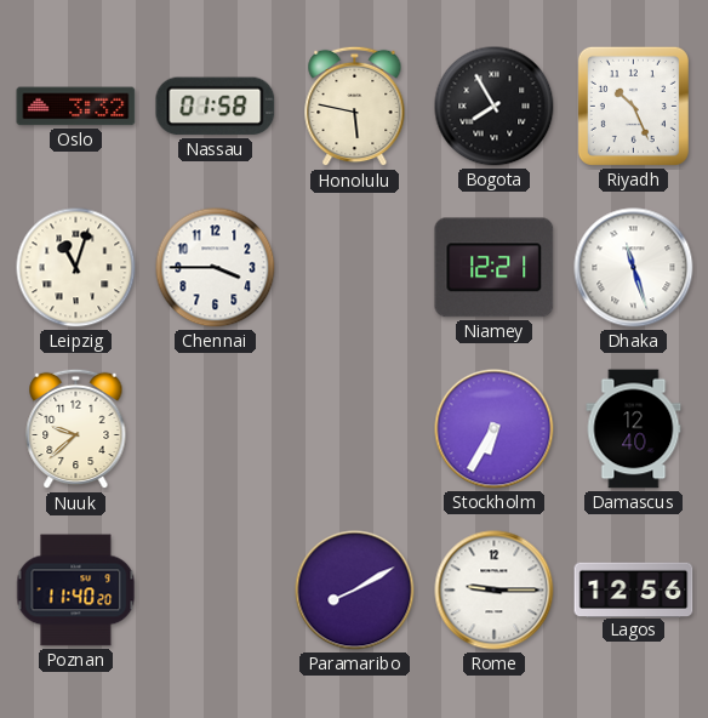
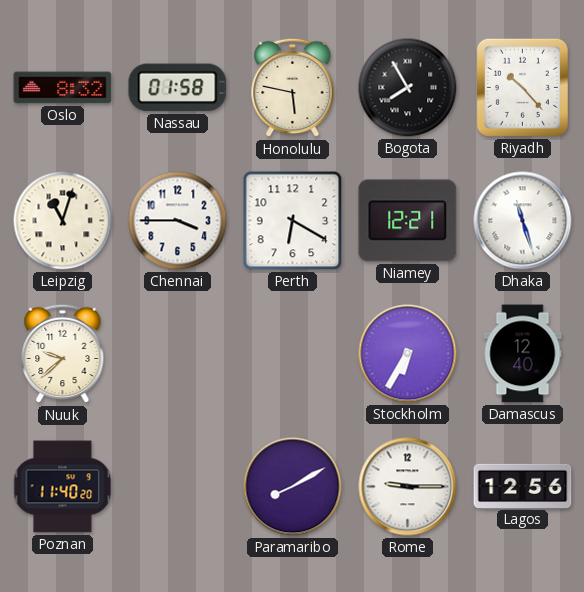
Oslo: 3:32 -> 8:32
Riyadh: 10:26 -> 10:23
Perth: none -> 6:20
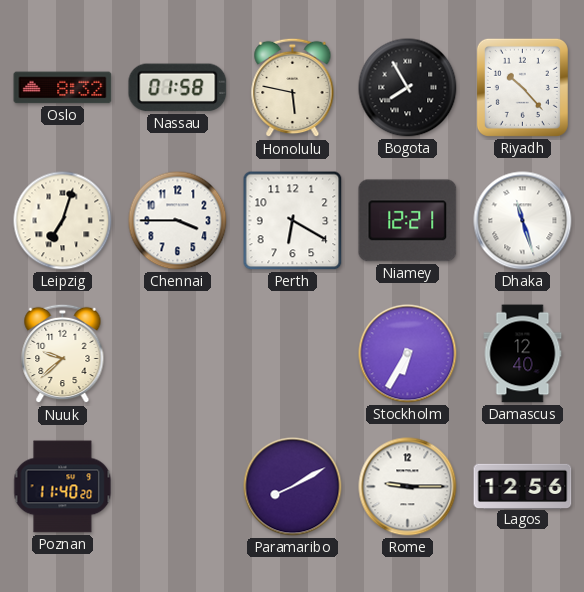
Leipzig: 11:03 -> 7:03
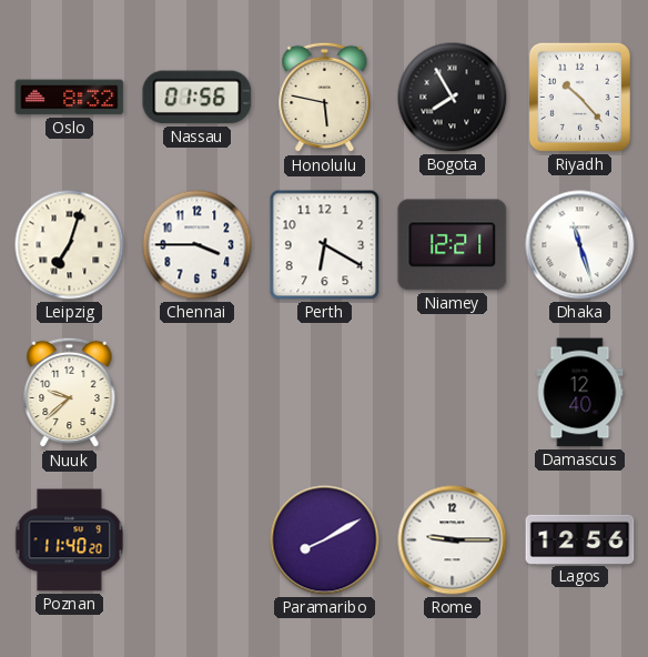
Nassau: 01:58 -> 01:56
Stockholm: 6:35 -> none
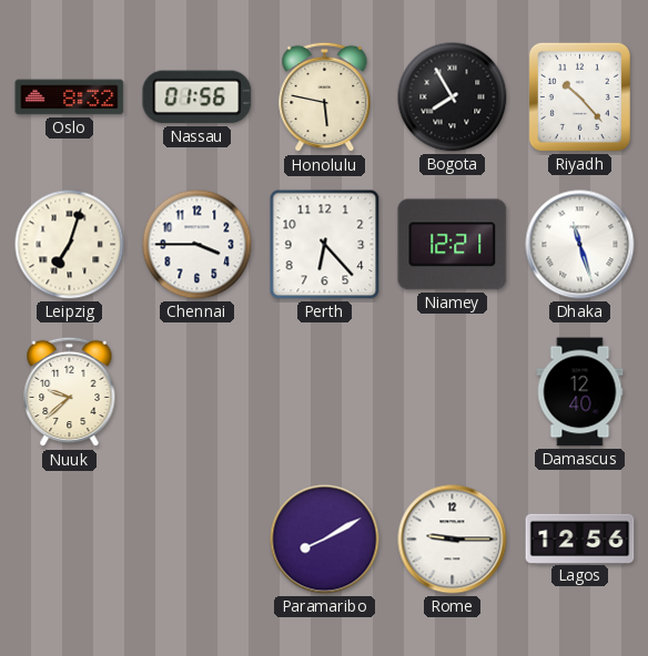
Perth: 6:20 -> 6:23
Poznan: 11:40 -> none
